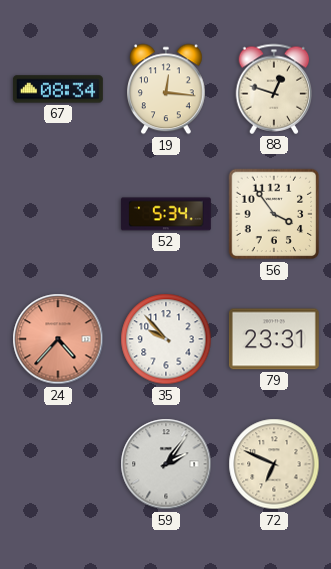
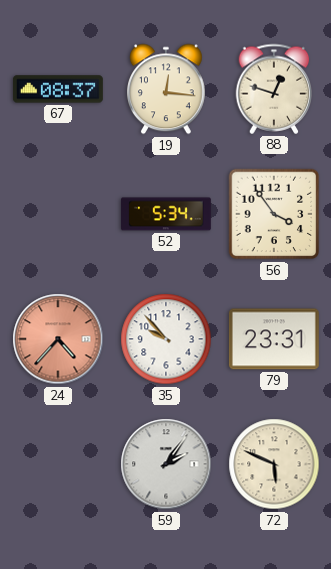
67: 08:34 -> 08:37
72: 6:49 -> 5:49
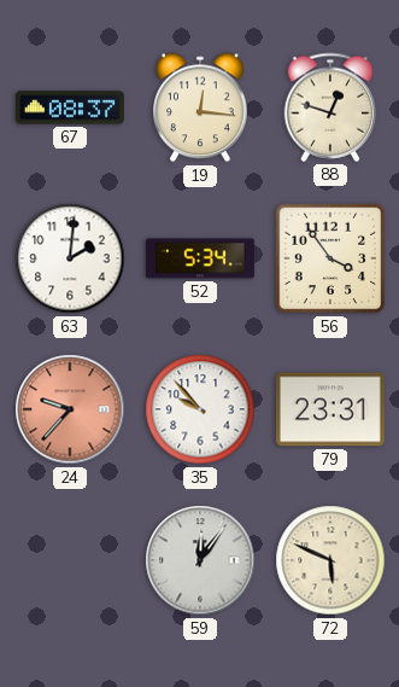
63: none -> 2:01
24: 4:37 -> 9:37
59: 2:06 -> 12:06
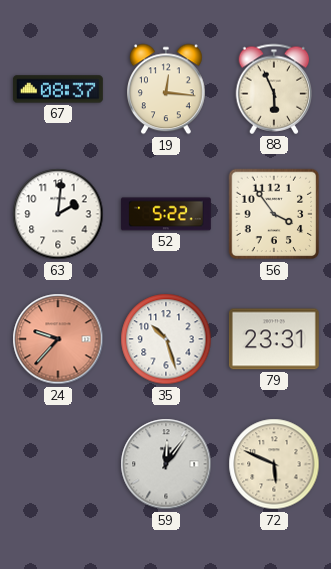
88: 12:48 -> 5:56
52: 5:34 -> 5:22
35: 9:53 -> 10:27
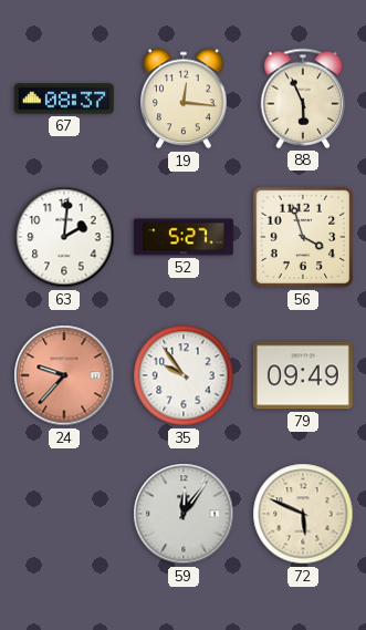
52: 5:22 -> 5:27
56: 3:54 -> 3:57
35: 10:27 -> 9:54
79: 23:31 -> 09:49
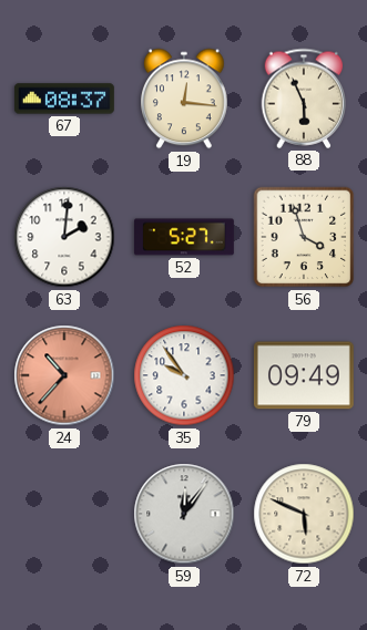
24: 9:37 -> 10:37
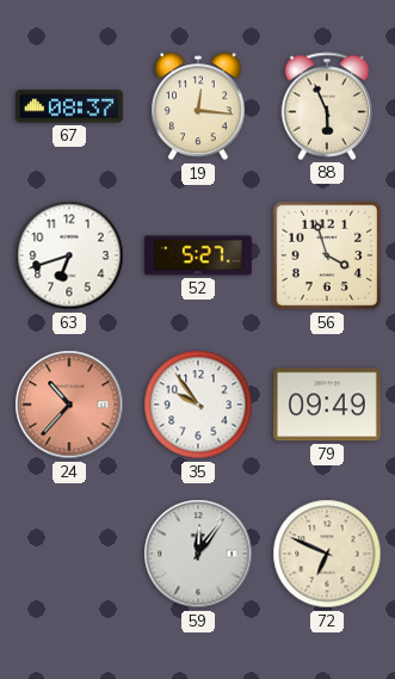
63: 2:01 -> 6:42
72: 5:49 -> 6:49
